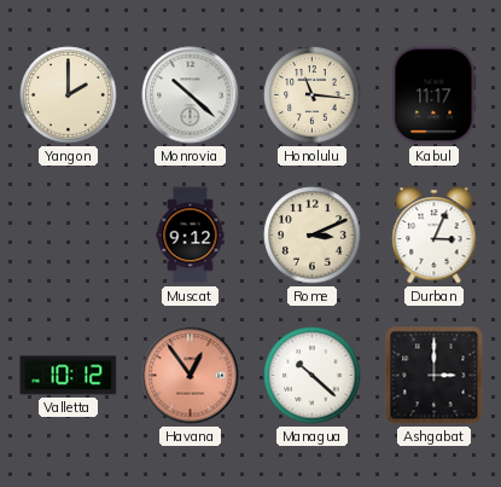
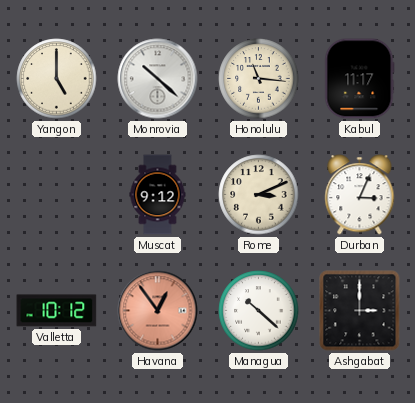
Yangon: 2:00 -> 5:00
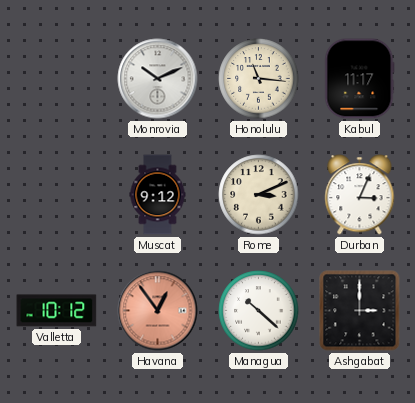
Yangon: 5:00 -> none
Monrovia: 10:22 -> 10:11
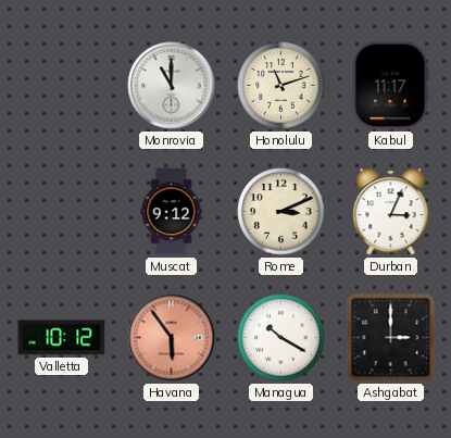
Monrovia: 10:11 -> 11:00
Honolulu: 11:16 -> 11:12
Havana: 12:54 -> 5:54
Managua: 10:22 -> 10:20
